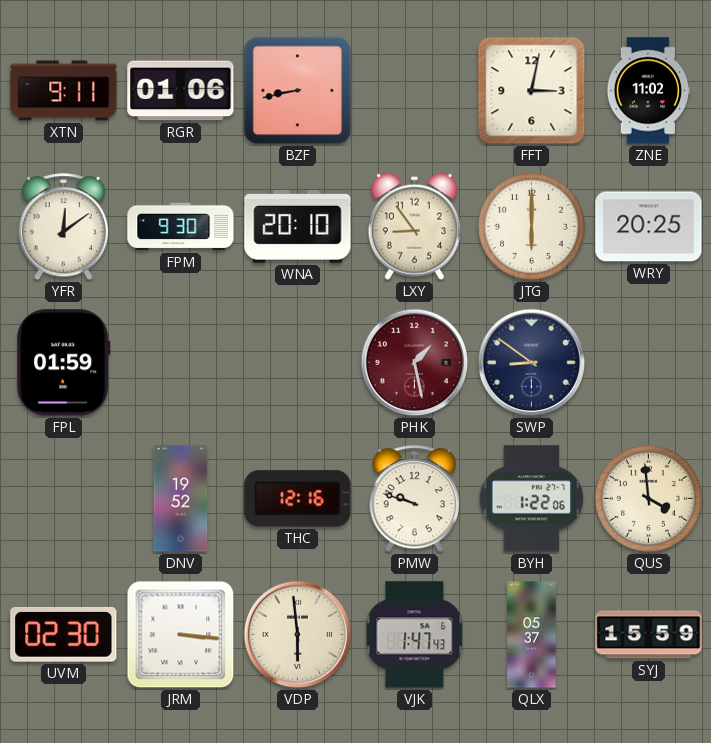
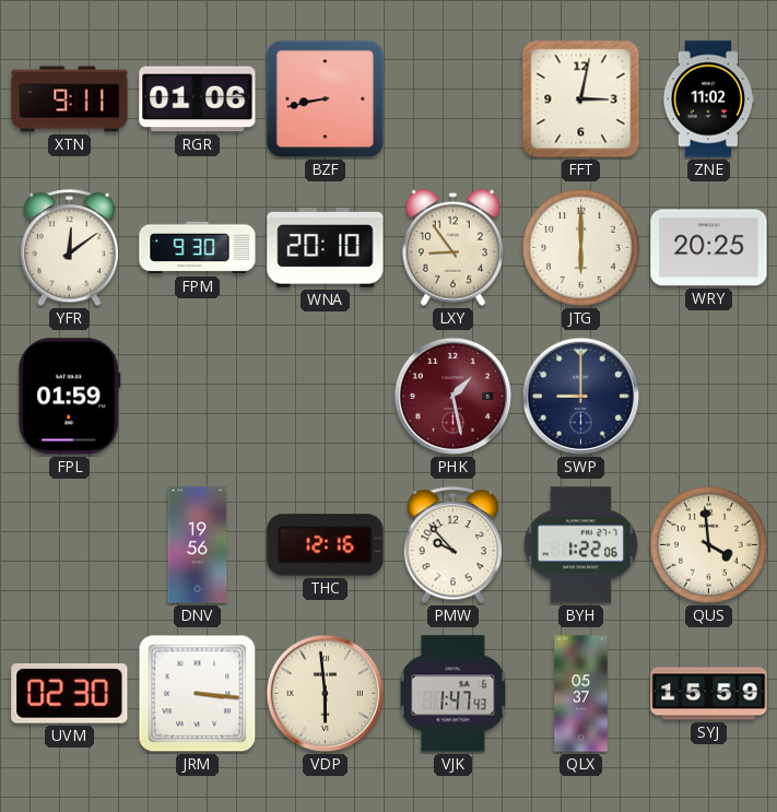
SWP: 8:51 -> 9:00
DNV: 19:52 -> 19:56
PMW: 9:48 -> 9:53
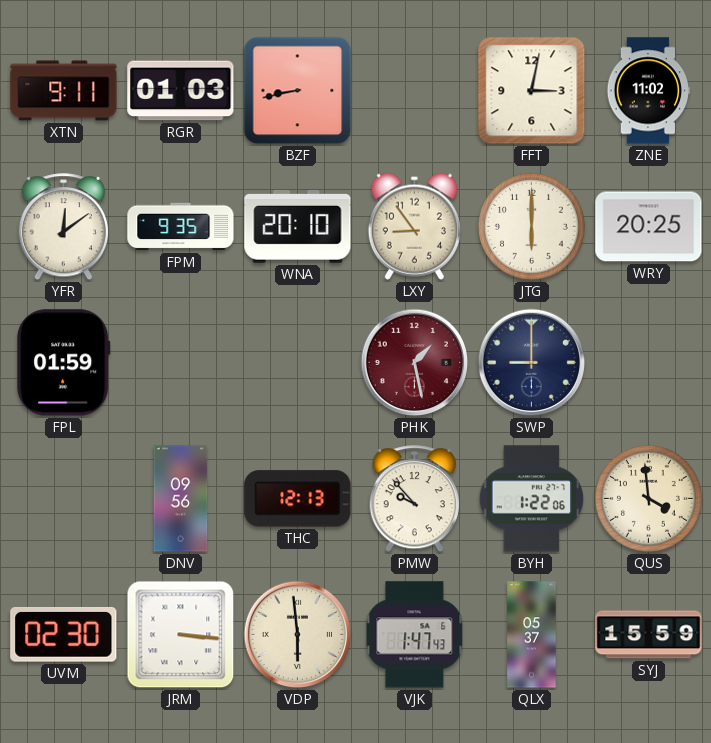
RGR: 01:06 -> 01:03
FPM: 9:30 -> 9:35
DNV: 19:56 -> 09:56
THC: 12:16 -> 12:13
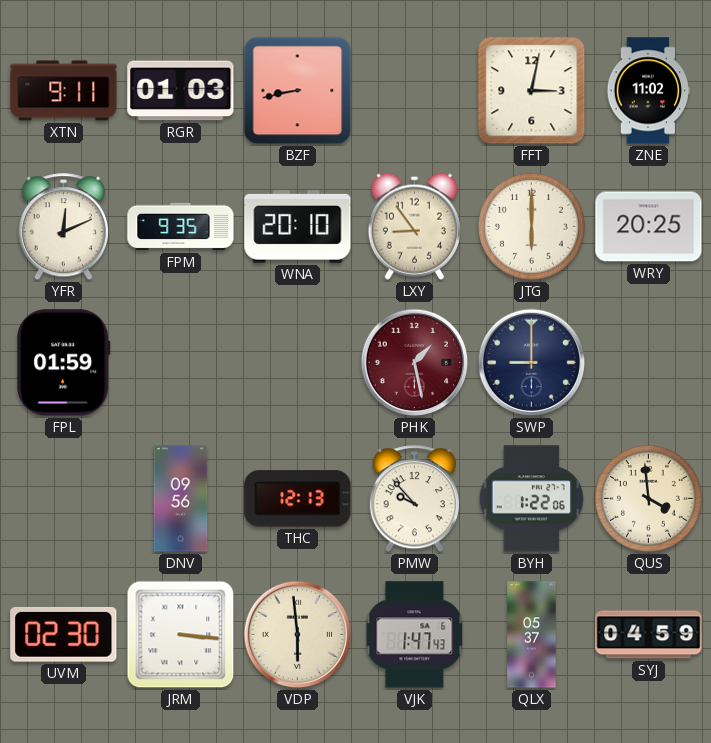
YFR: 12:09 -> 12:11
SYJ: 15:59 -> 04:59
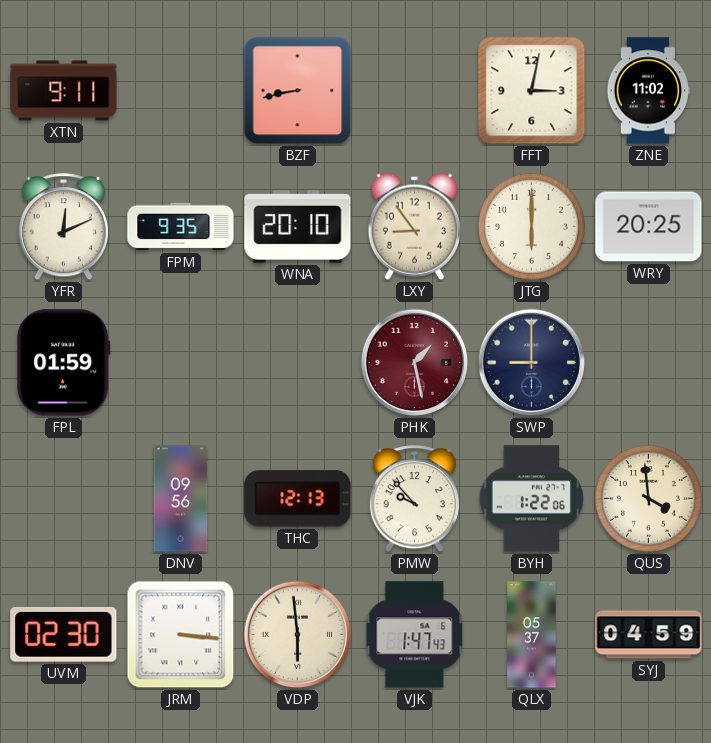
RGR: 01:03 -> none
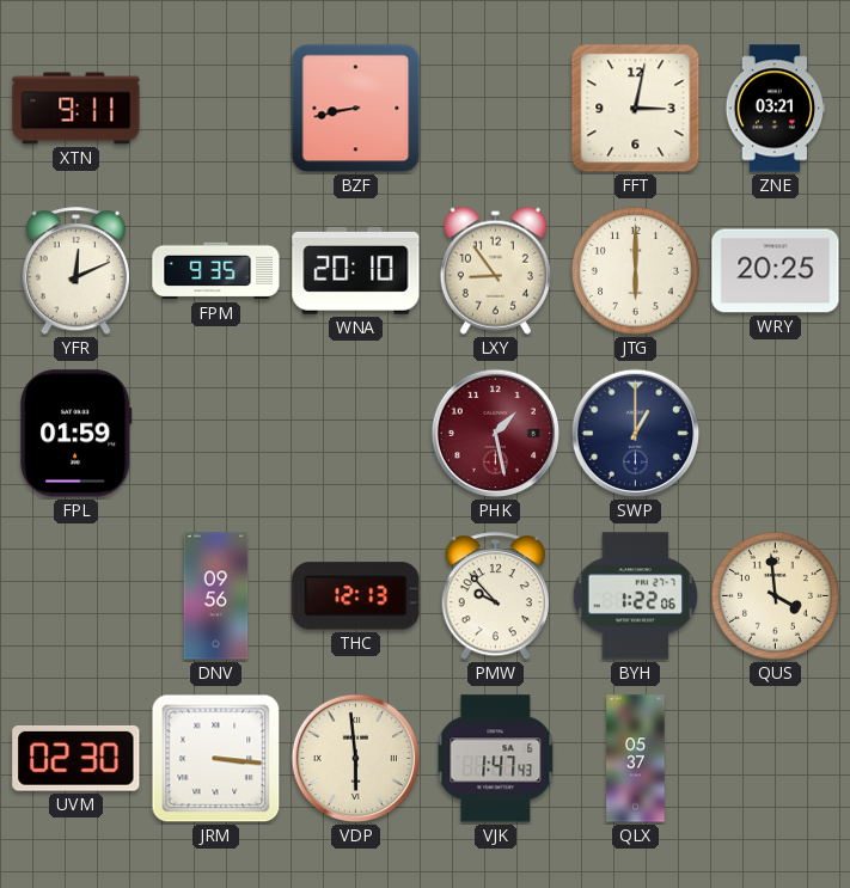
ZNE: 11:02 -> 03:21
SWP: 9:00 -> 1:00
SYJ: 04:59 -> none
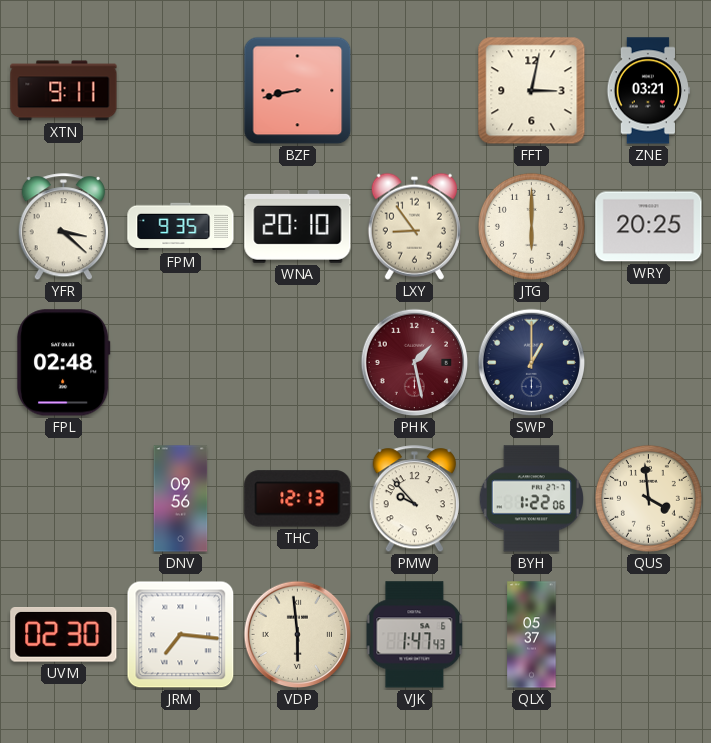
YFR: 12:11 -> 3:22
FPL: 01:59 -> 02:48
JRM: 3:16 -> 7:16
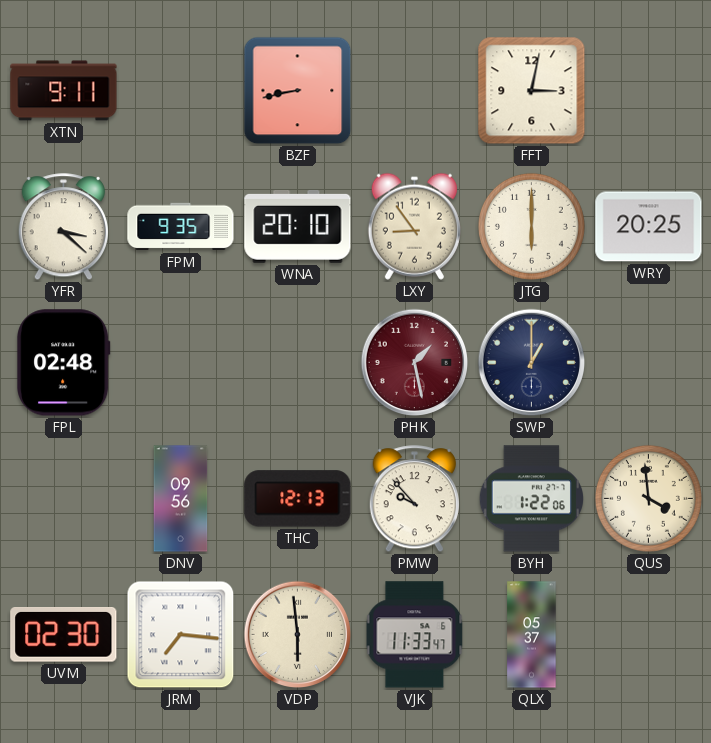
ZNE: 03:21 -> none
VJK: 1:47 -> 11:33
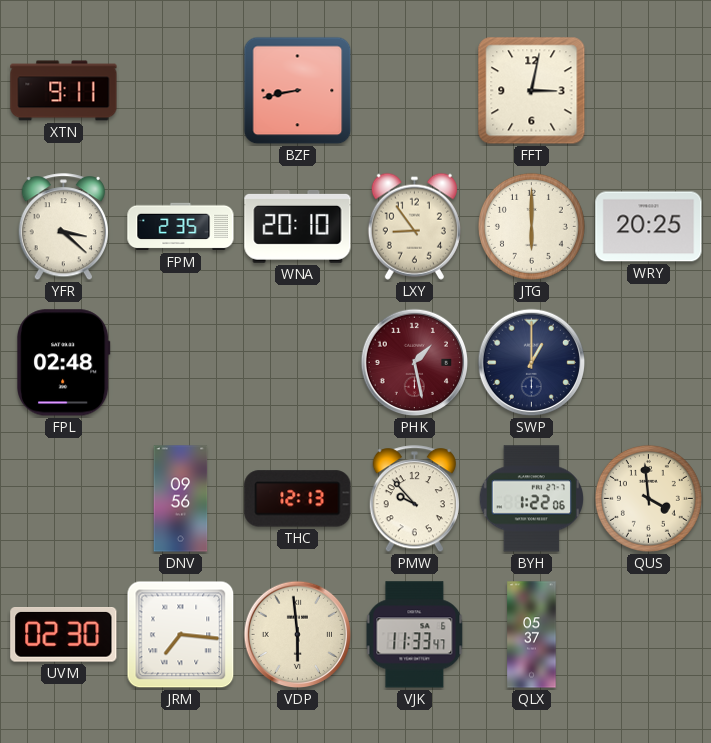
FPM: 9:35 -> 2:35
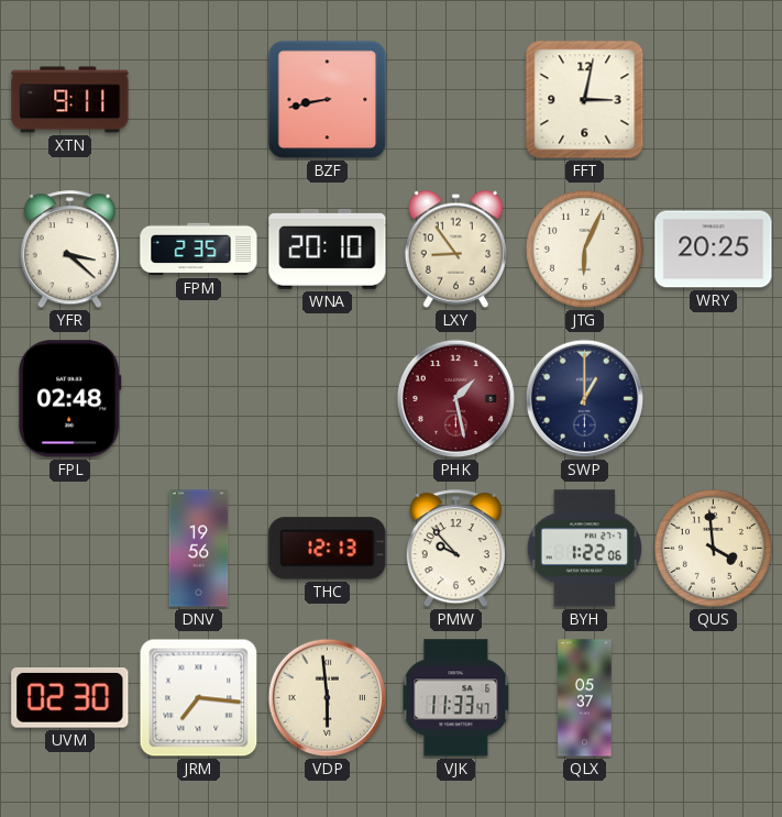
JTG: 6:00 -> 6:04
DNV: 09:56 -> 19:56
